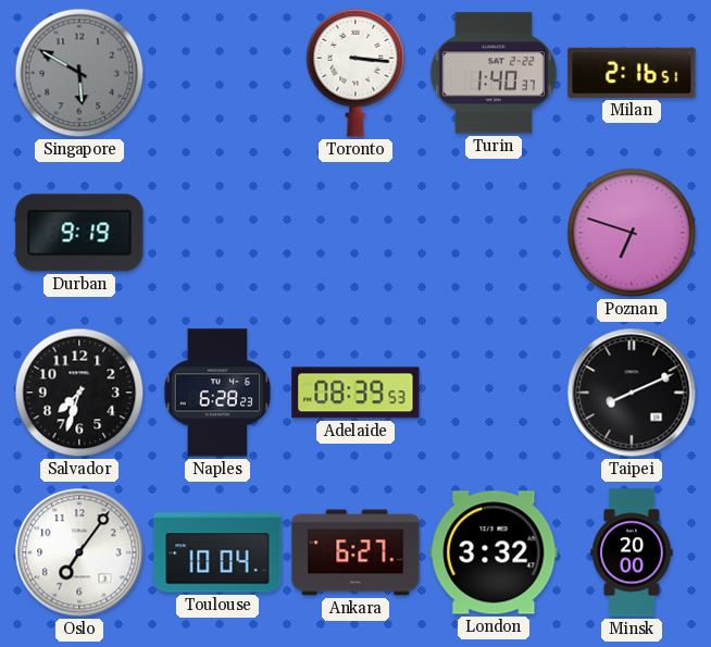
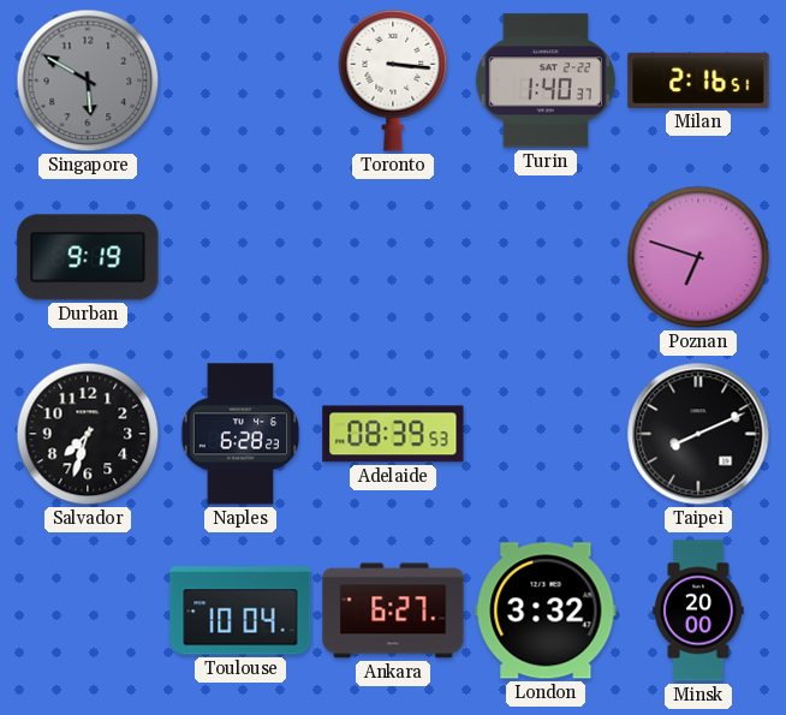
Oslo: 7:06 -> none
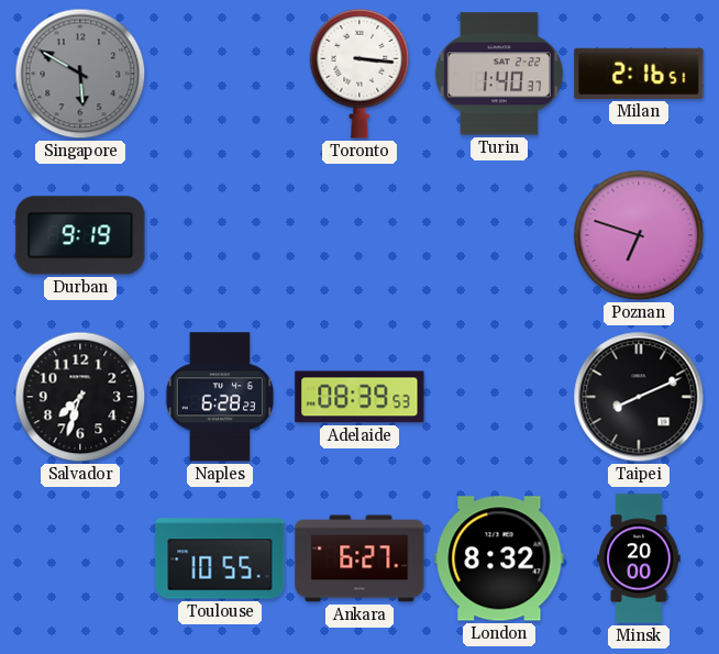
Toulouse: 10:04 -> 10:55
London: 3:32 -> 8:32
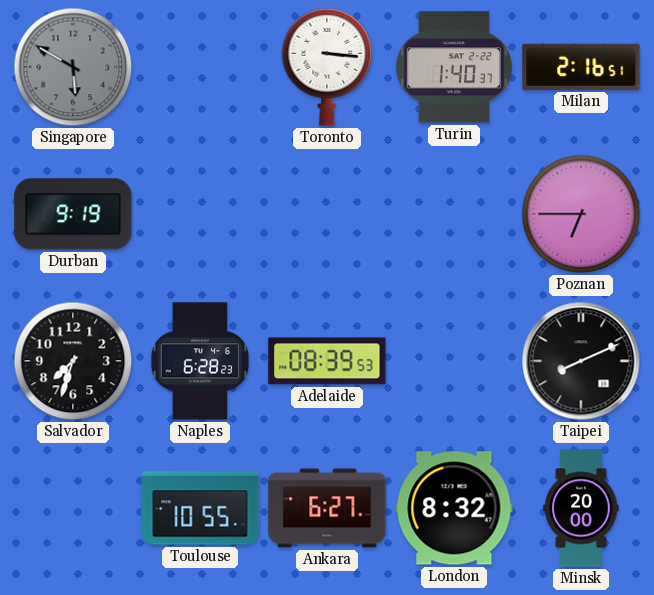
Poznan: 6:48 -> 6:45
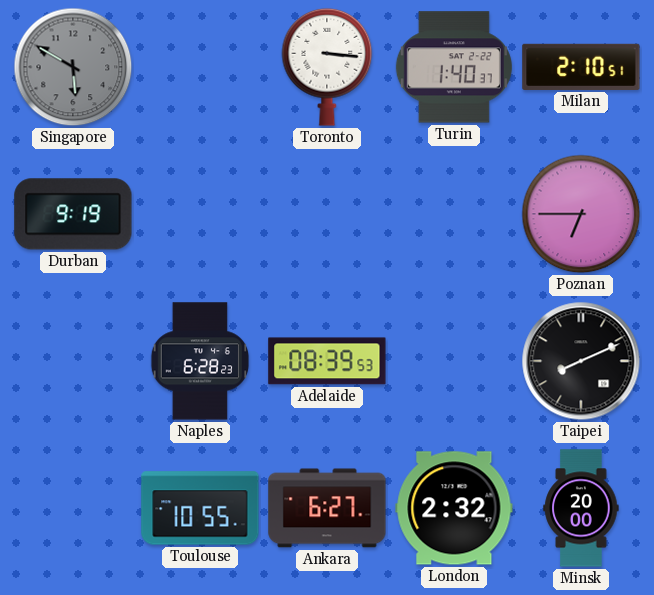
Milan: 2:16 -> 2:10
Salvador: 7:33 -> none
London: 8:32 -> 2:32
